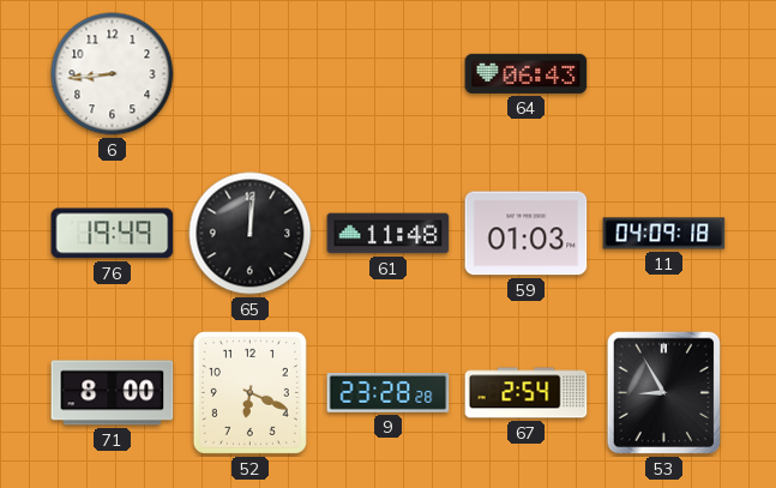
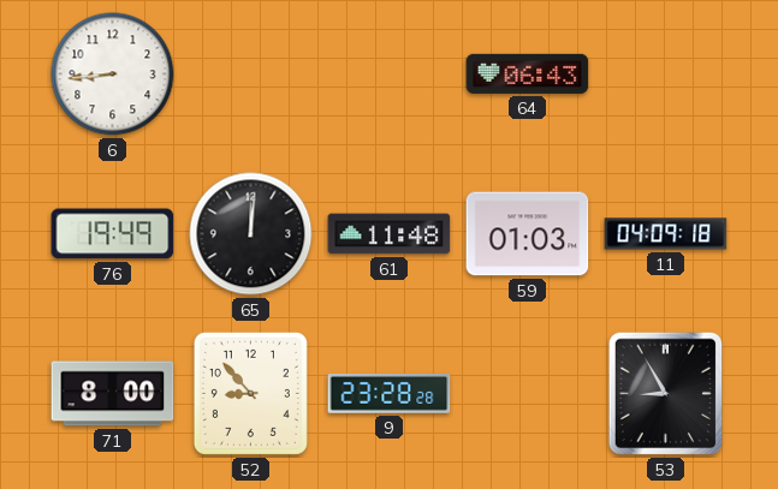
52: 6:19 -> 8:53
67: 2:54 -> none
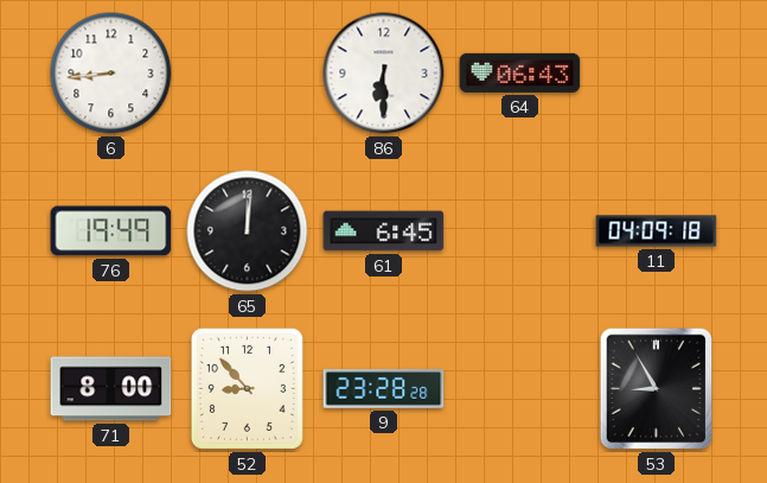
86: none -> 6:30
61: 11:48 -> 6:45
59: 01:03 -> none
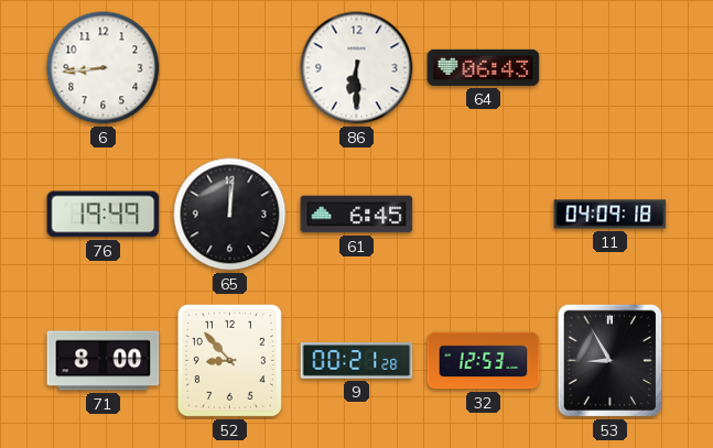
9: 23:28 -> 00:21
32: none -> 12:53
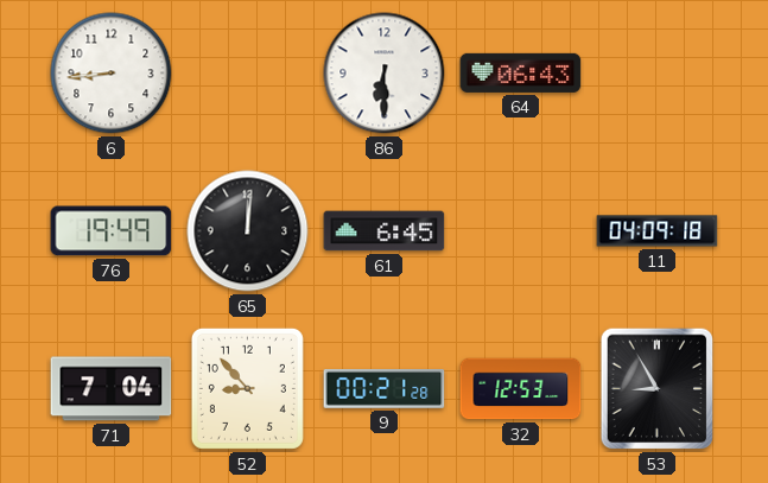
71: 8:00 -> 7:04
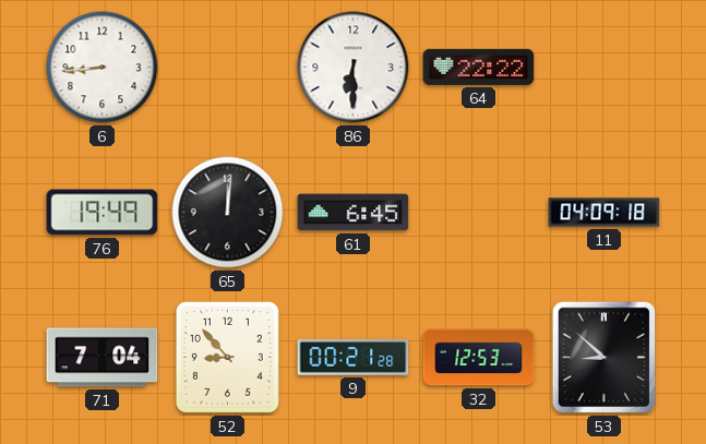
64: 06:43 -> 22:22
53: 8:55 -> 8:52
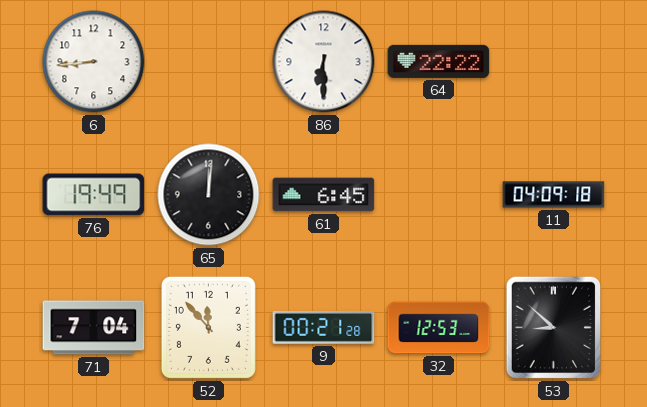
52: 8:53 -> 11:53
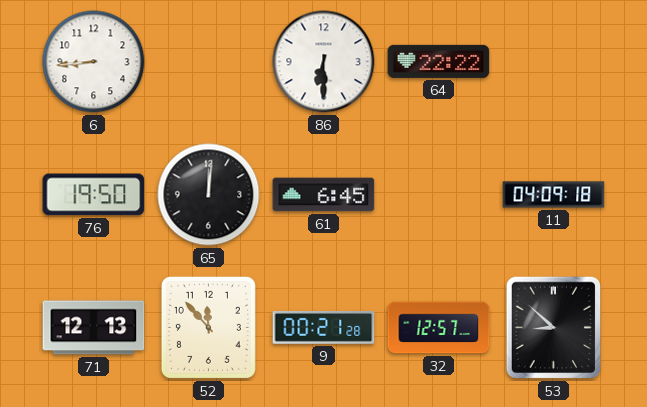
76: 19:49 -> 19:50
71: 7:04 -> 12:13
32: 12:53 -> 12:57
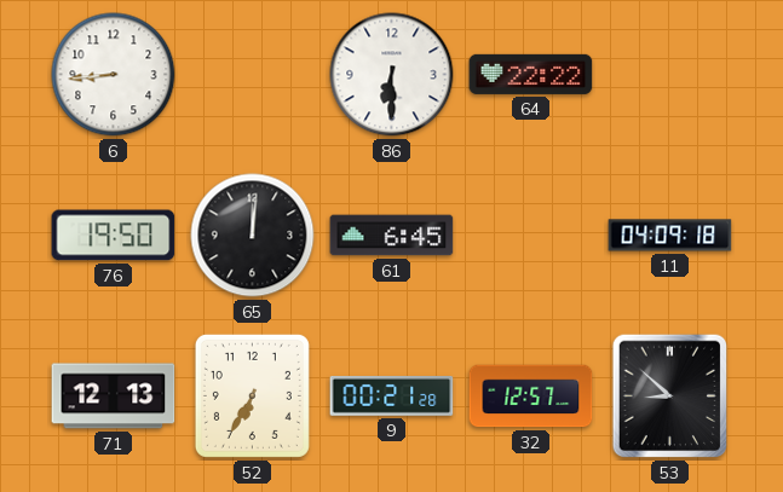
52: 11:53 -> 6:35
